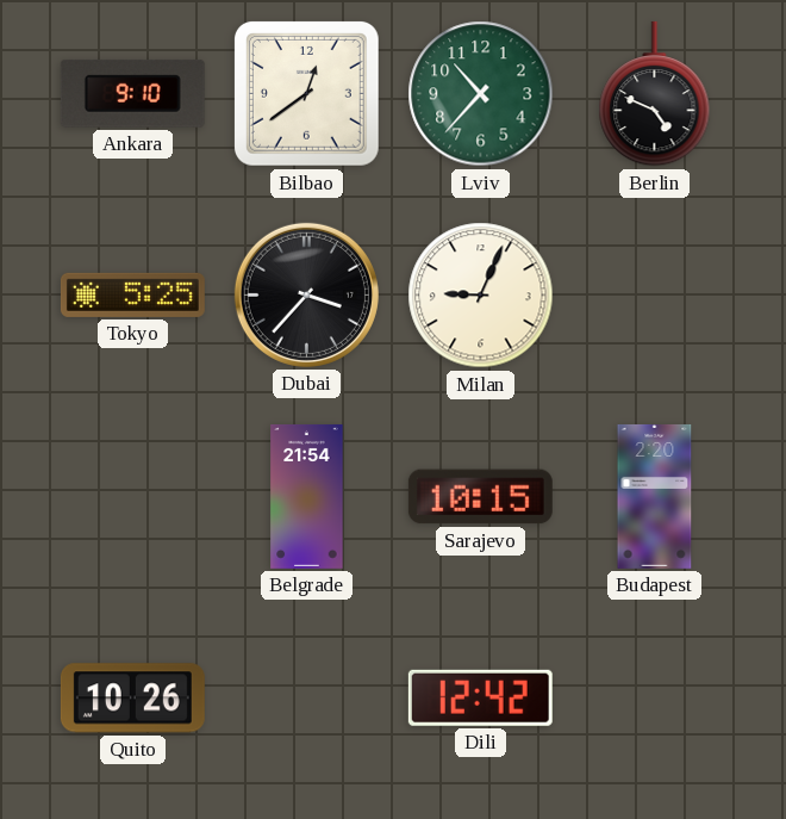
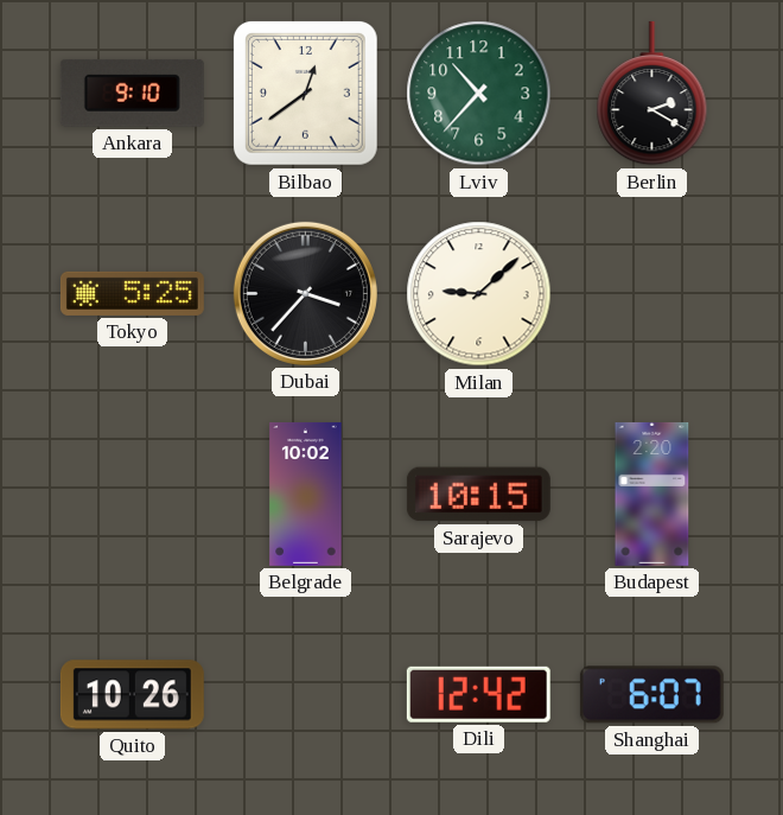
Berlin: 4:49 -> 2:20
Milan: 9:04 -> 9:08
Belgrade: 21:54 -> 10:02
Shanghai: none -> 6:07
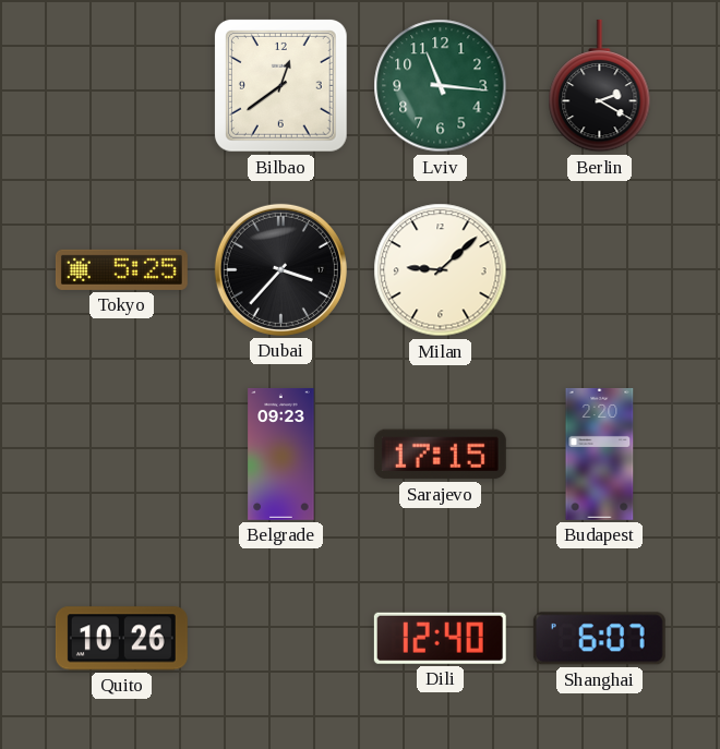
Ankara: 9:10 -> none
Lviv: 10:37 -> 11:16
Belgrade: 10:02 -> 09:23
Sarajevo: 10:15 -> 17:15
Dili: 12:42 -> 12:40
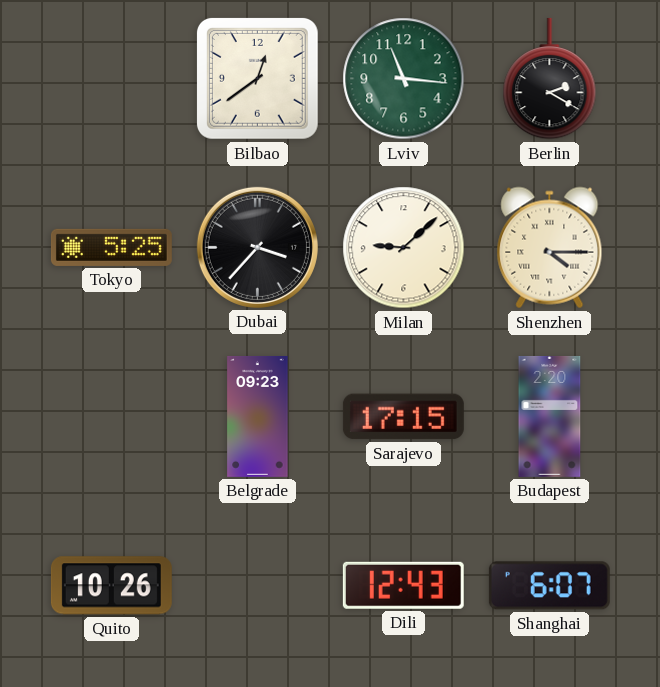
Shenzhen: none -> 4:15
Dili: 12:40 -> 12:43
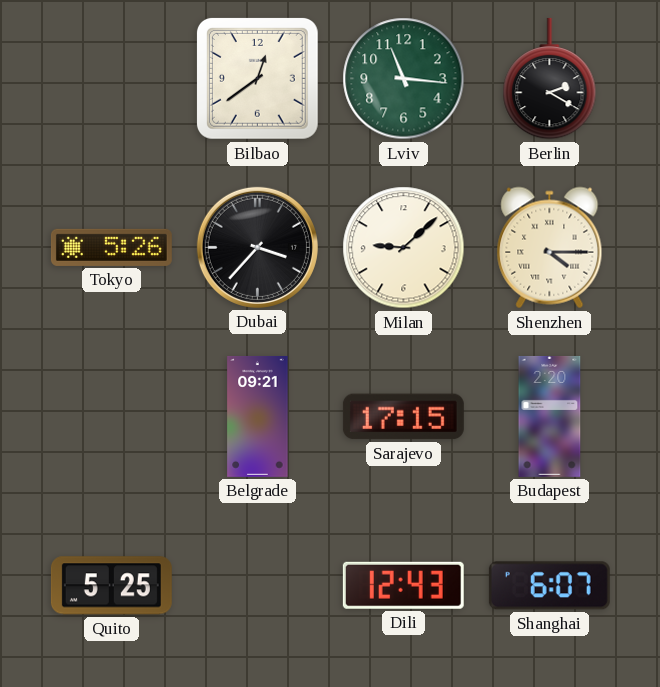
Tokyo: 5:25 -> 5:26
Belgrade: 09:23 -> 09:21
Quito: 10:26 -> 5:25
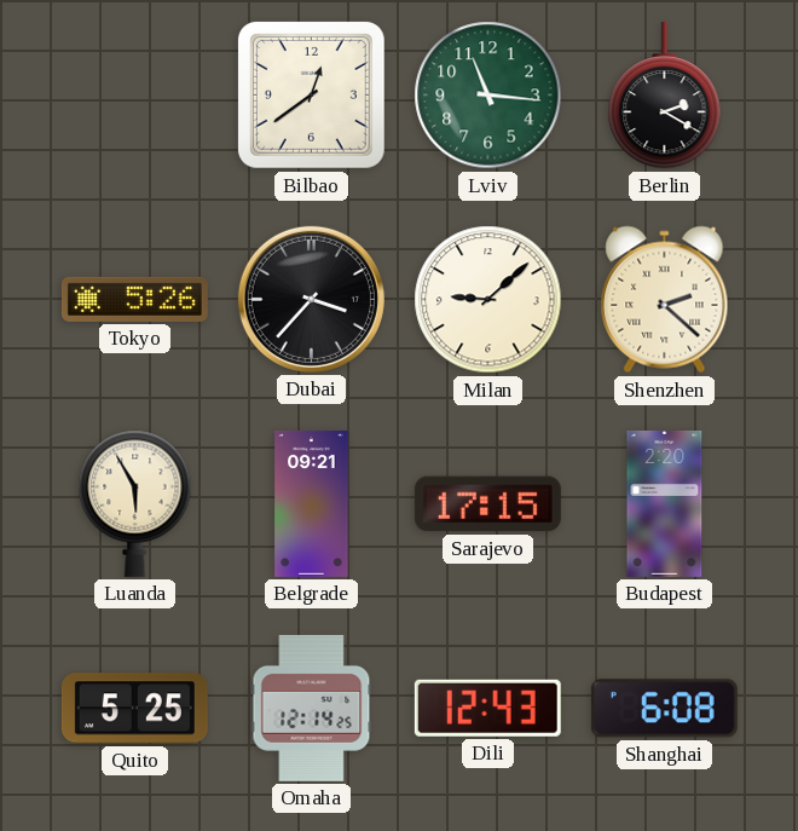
Shenzhen: 4:15 -> 2:22
Luanda: none -> 5:55
Omaha: none -> 12:14
Shanghai: 6:07 -> 6:08
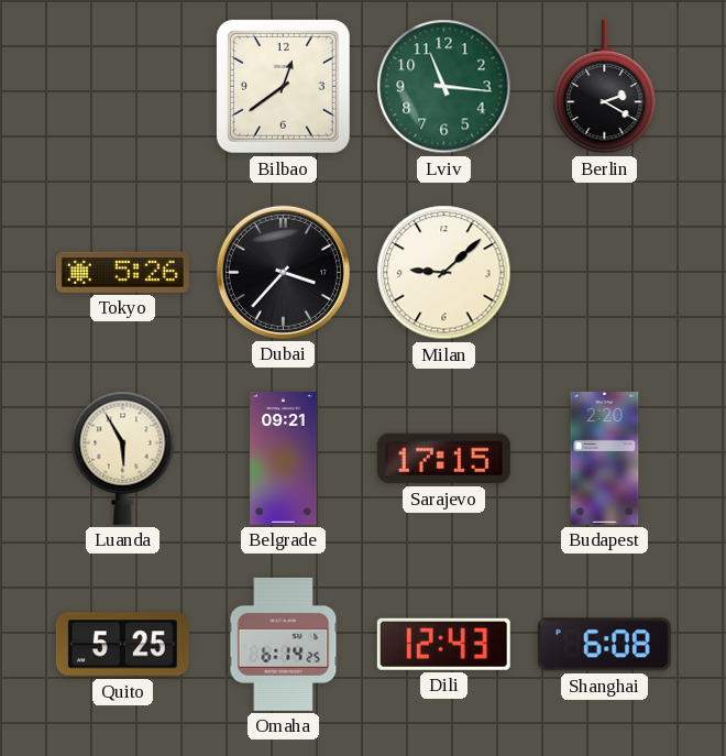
Shenzhen: 2:22 -> none
Omaha: 12:14 -> 6:14
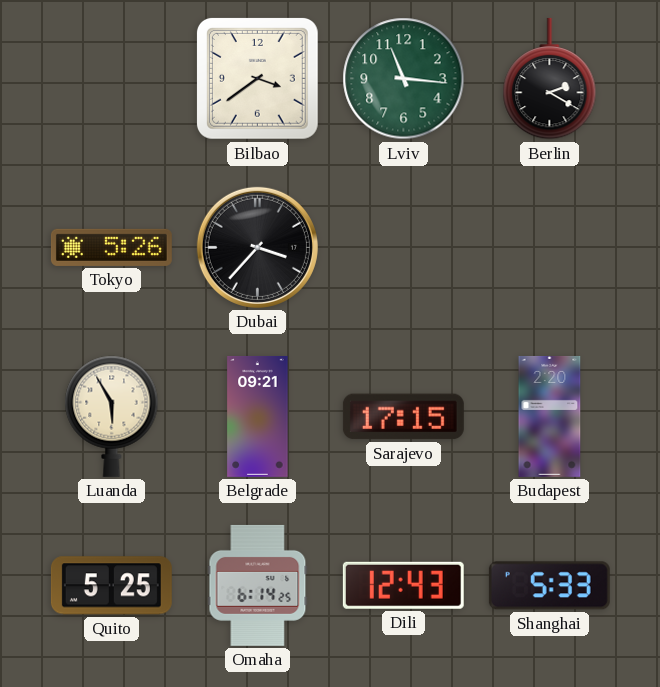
Bilbao: 12:39 -> 3:39
Milan: 9:08 -> none
Shanghai: 6:08 -> 5:33
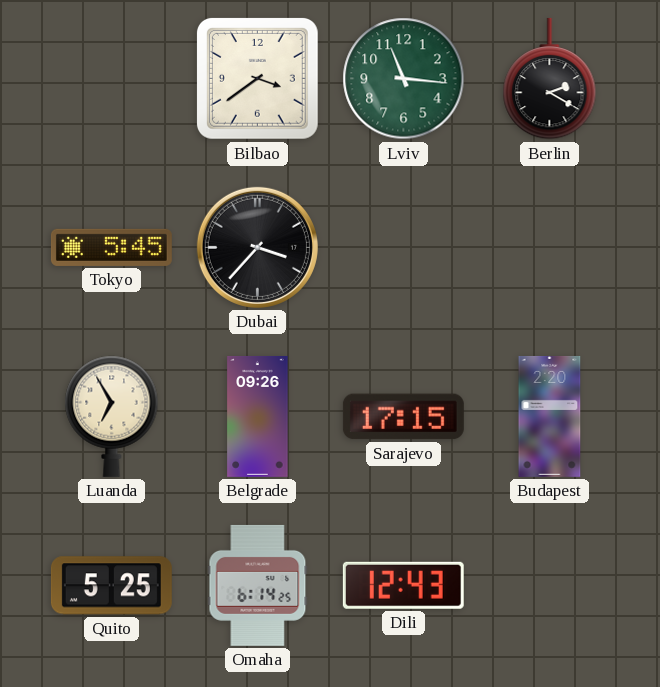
Tokyo: 5:26 -> 5:45
Luanda: 5:55 -> 6:55
Belgrade: 09:21 -> 09:26
Shanghai: 5:33 -> none
